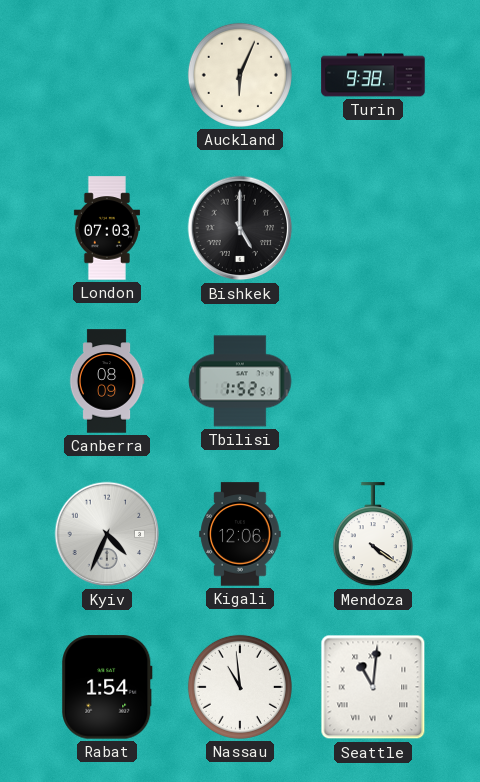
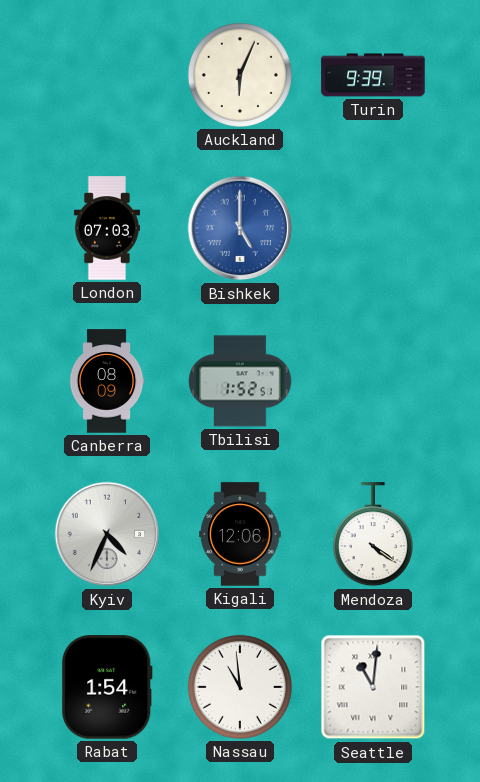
Turin: 9:38 -> 9:39
Bishkek dial: black -> blue
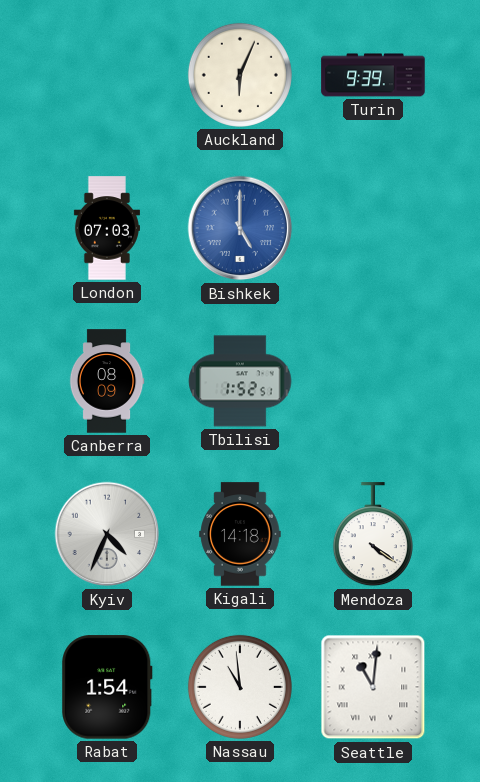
Kigali: 12:06 -> 14:18
